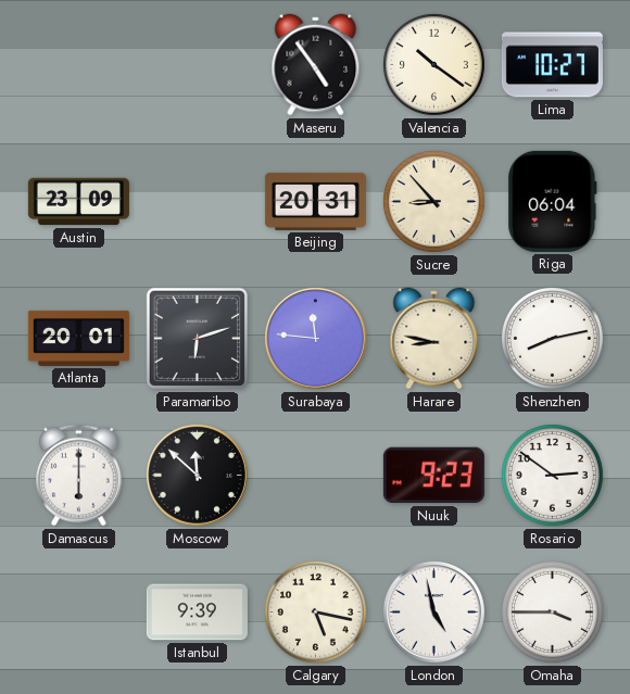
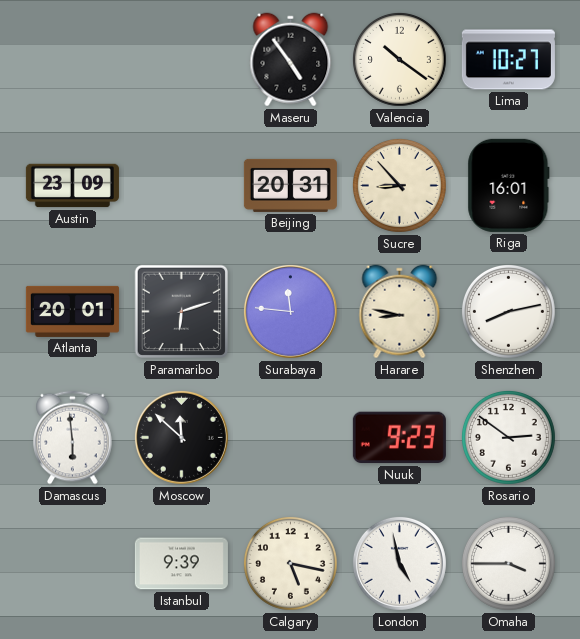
Riga: 06:04 -> 16:01
Damascus: 6:00 -> 5:59
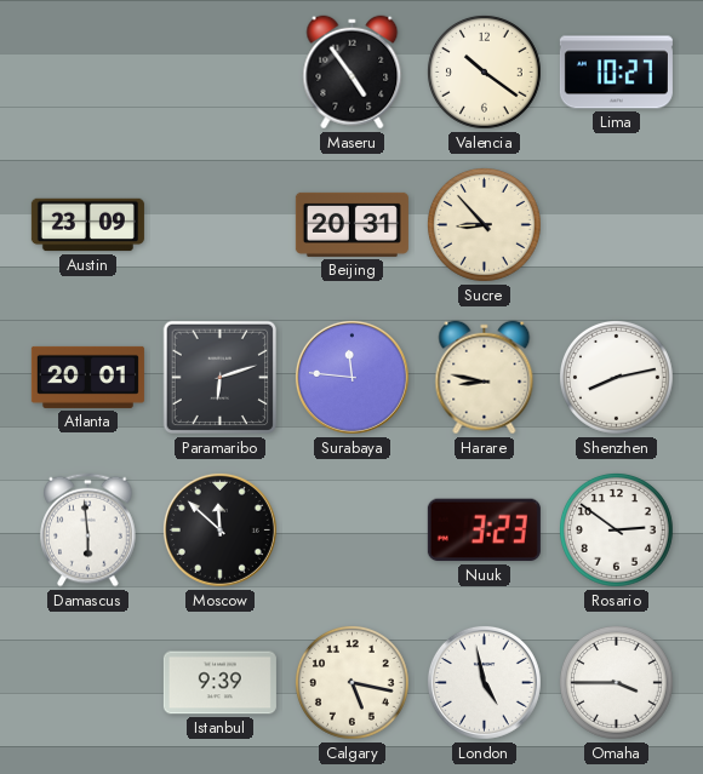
Riga: 16:01 -> none
Nuuk: 9:23 -> 3:23
